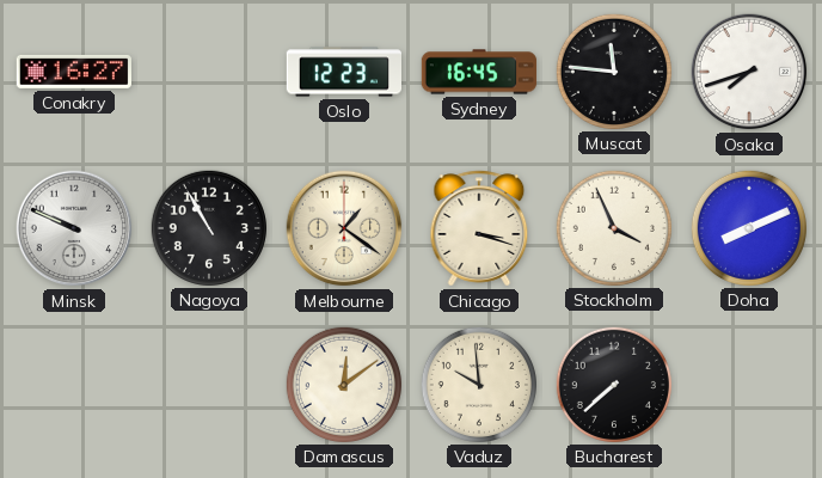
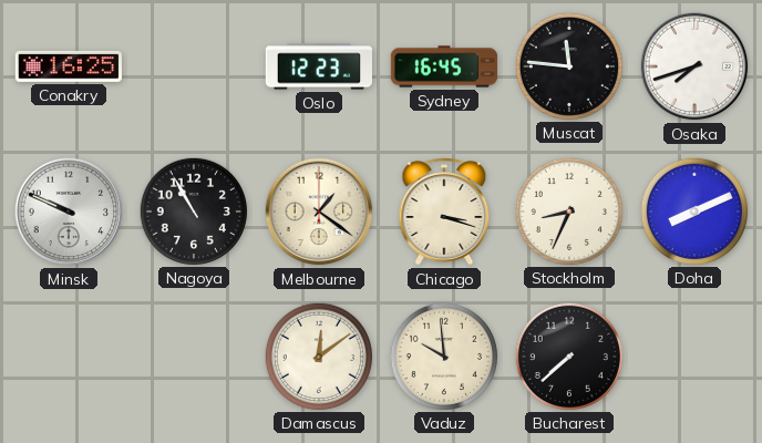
Conakry: 16:27 -> 16:25
Stockholm: 3:56 -> 8:34
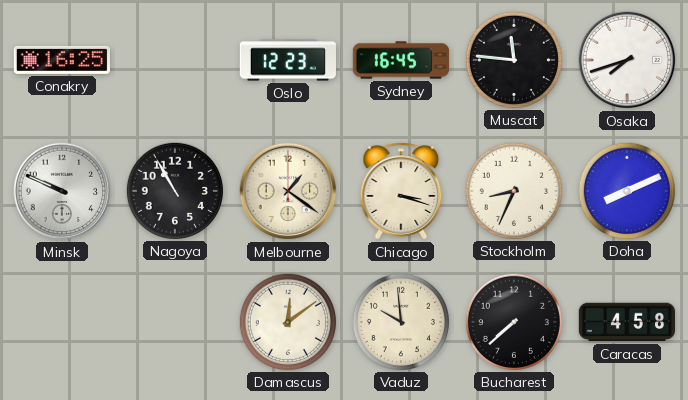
Caracas: none -> 4:58
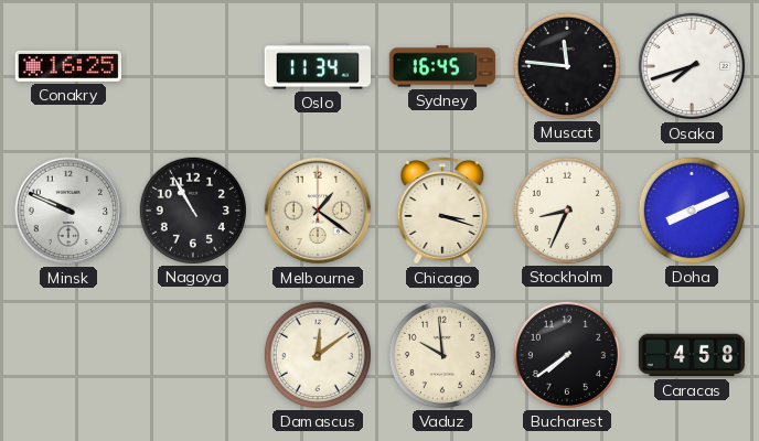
Oslo: 12:23 -> 11:34
Bucharest: 7:38 -> 7:39
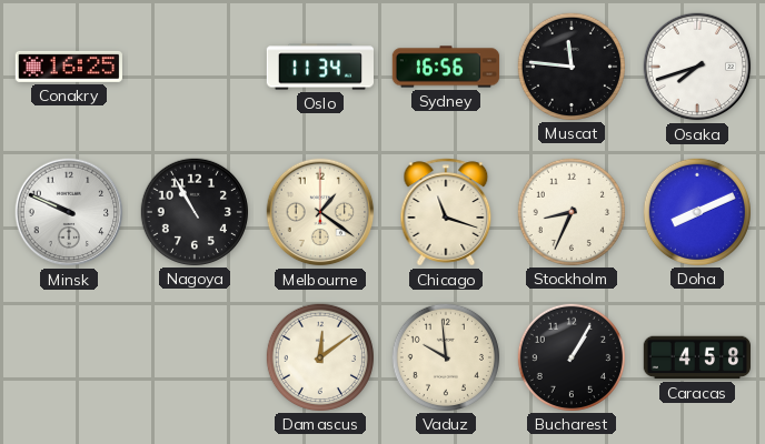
Sydney: 16:45 -> 16:56
Chicago: 3:18 -> 11:18
Bucharest: 7:39 -> 1:05
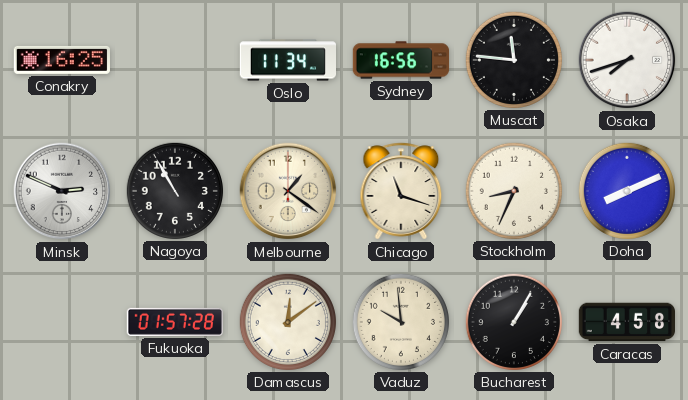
Minsk: 9:49 -> 2:49
Fukuoka: none -> 01:57
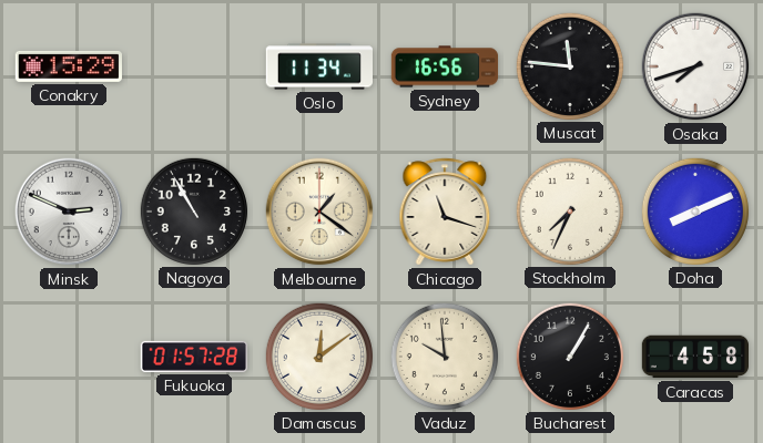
Conakry: 16:25 -> 15:29
Stockholm: 8:34 -> 7:34
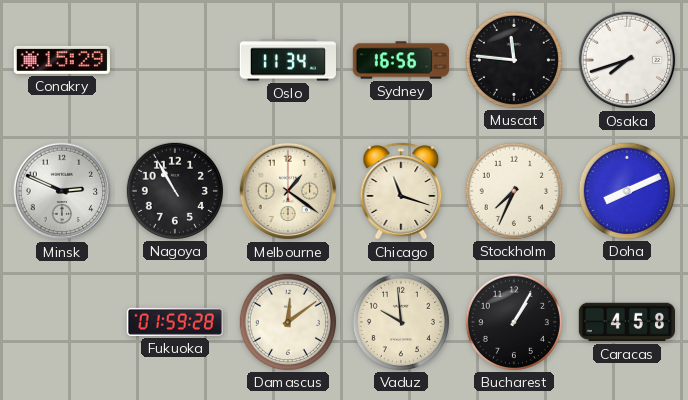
Fukuoka: 01:57 -> 01:59
